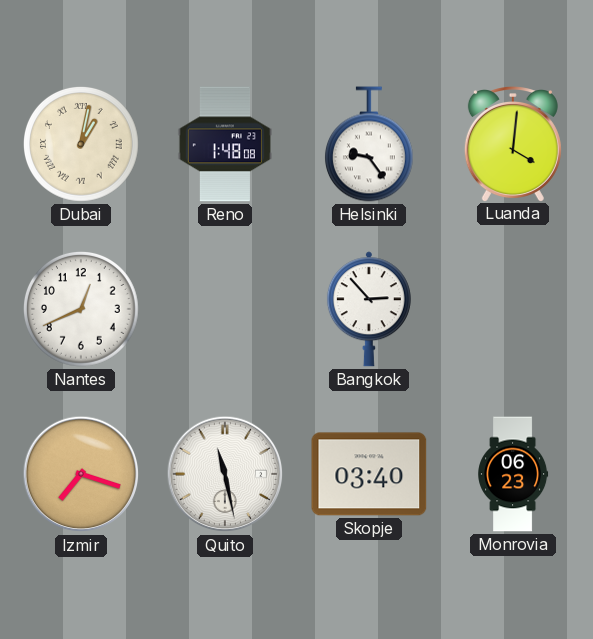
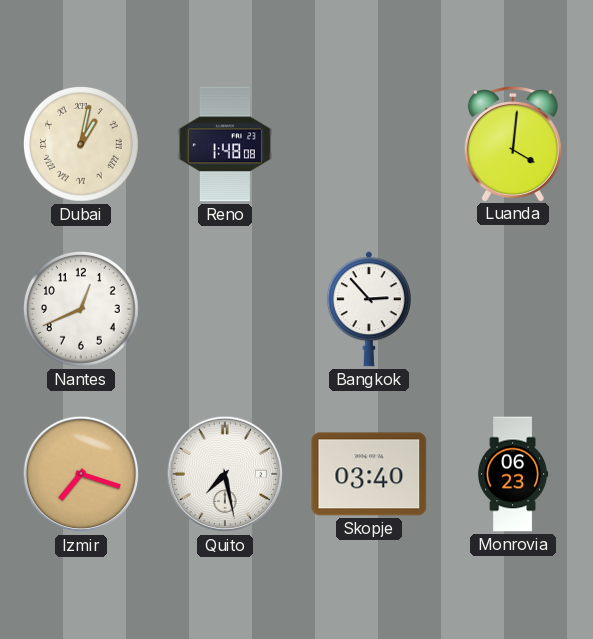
Helsinki: 9:24 -> none
Quito: 11:28 -> 7:28
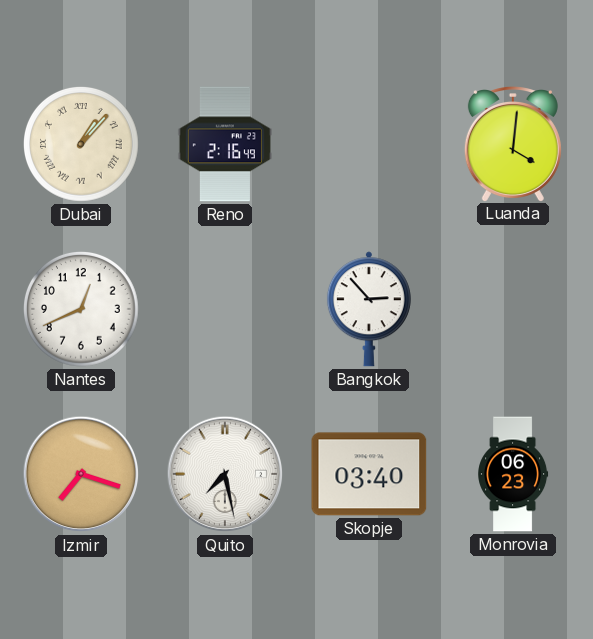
Dubai: 1:02 -> 1:07
Reno: 1:48 -> 2:16
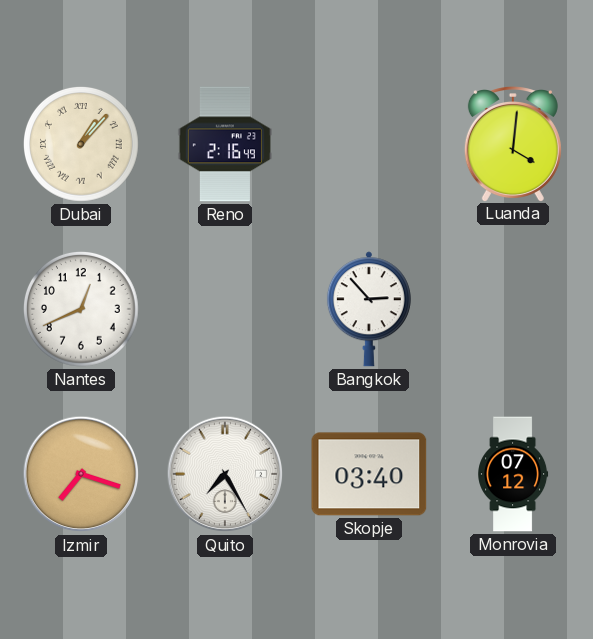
Quito: 7:28 -> 7:25
Monrovia: 06:23 -> 07:12
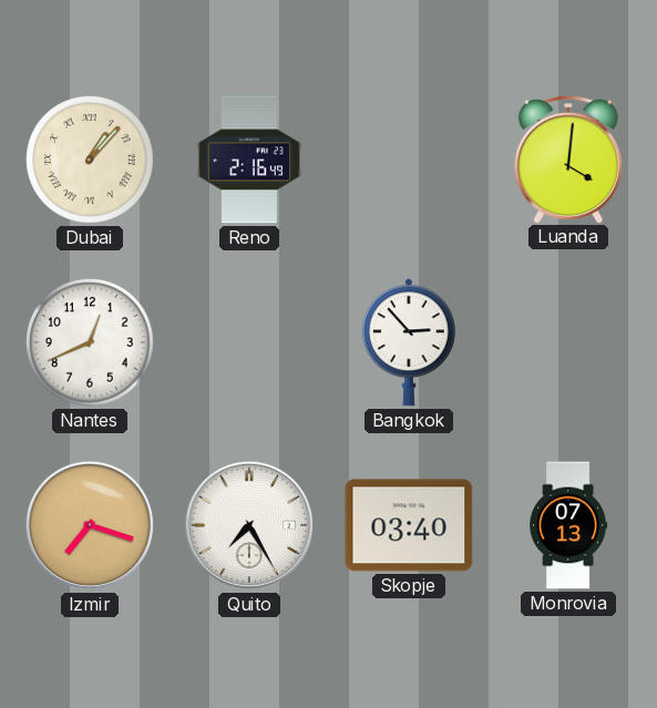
Monrovia: 07:12 -> 07:13
